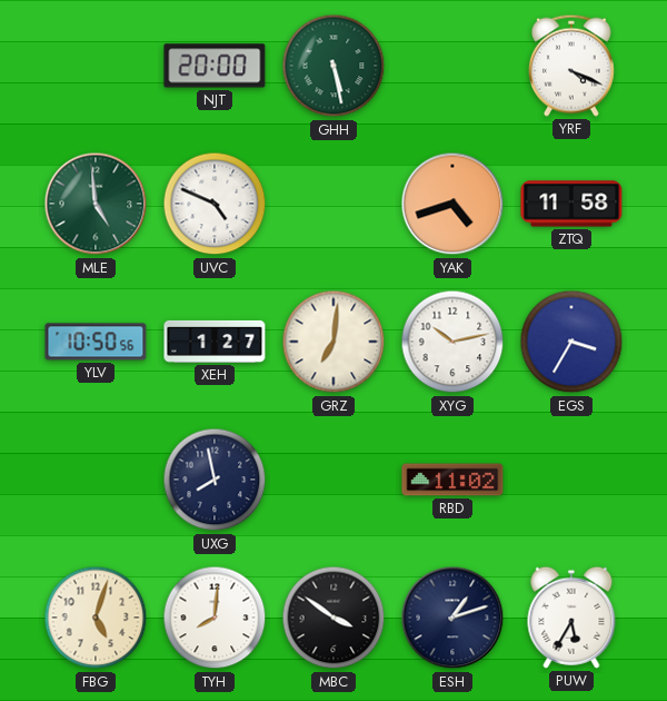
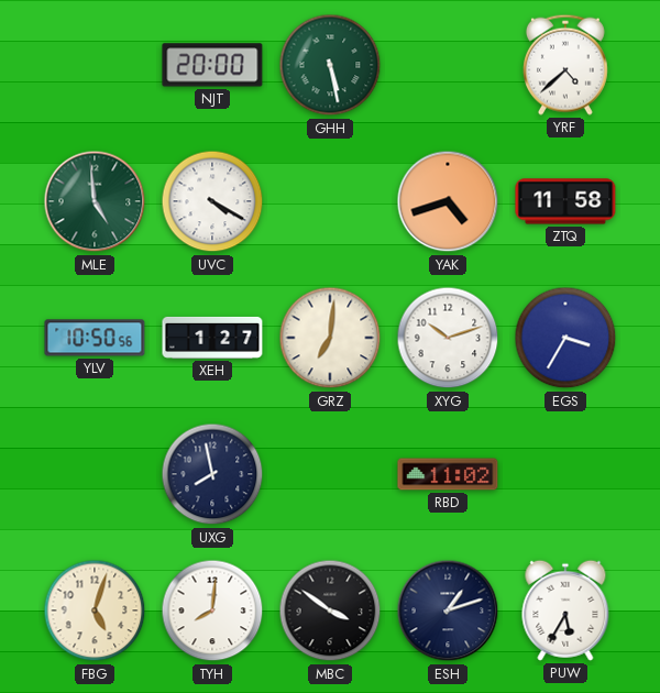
YRF: 4:19 -> 4:38
UVC: 4:49 -> 4:20
XYG: 10:13 -> 10:12
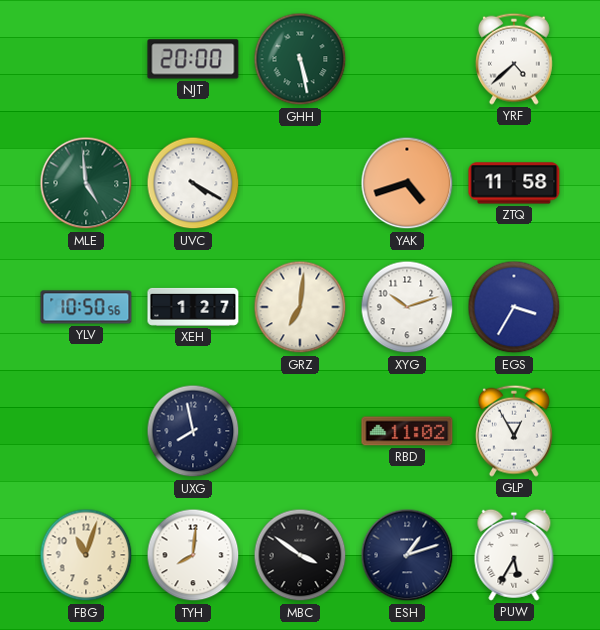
GLP: none -> 12:55
FBG: 5:03 -> 11:03
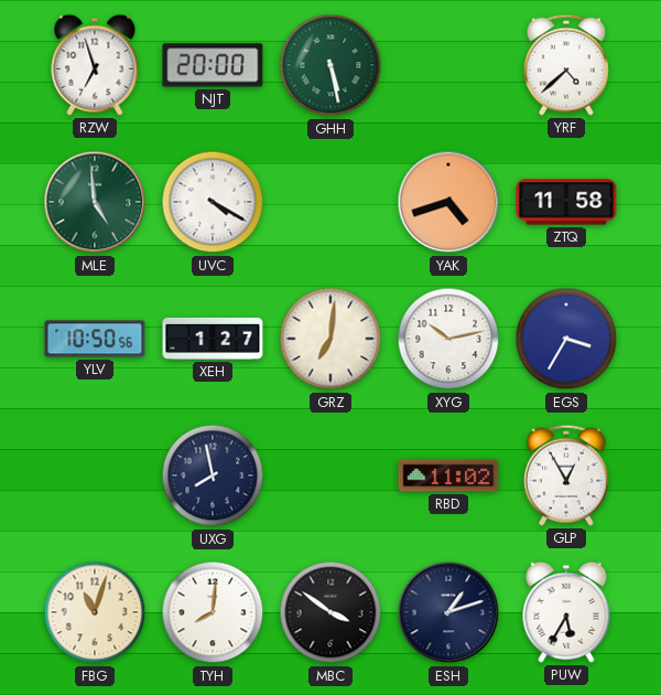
RZW: none -> 6:57
XYG: 10:12 -> 10:13
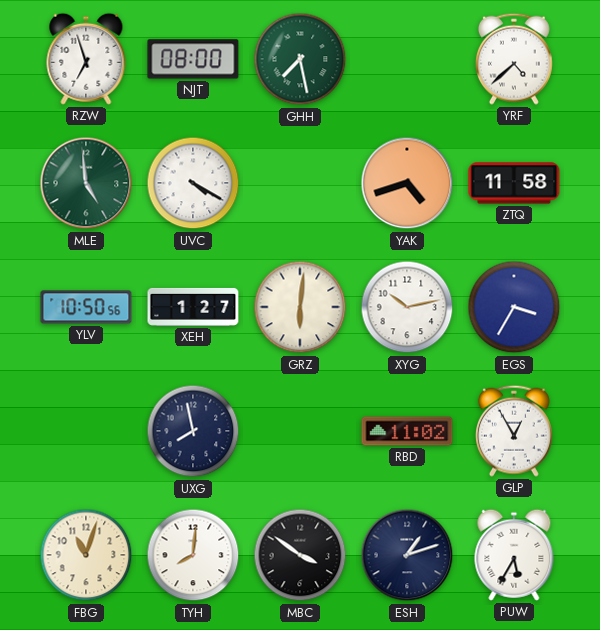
NJT: 20:00 -> 08:00
GHH: 5:28 -> 7:28
GRZ: 7:01 -> 6:01
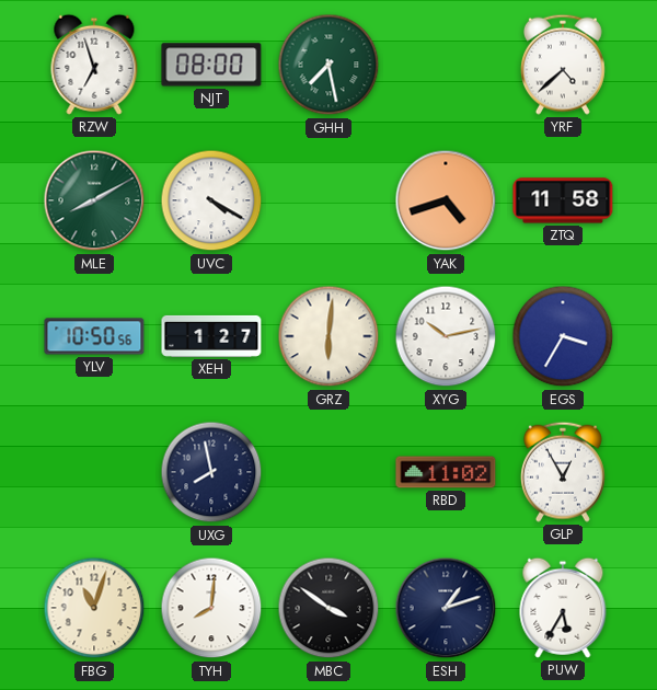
MLE: 4:59 -> 8:10
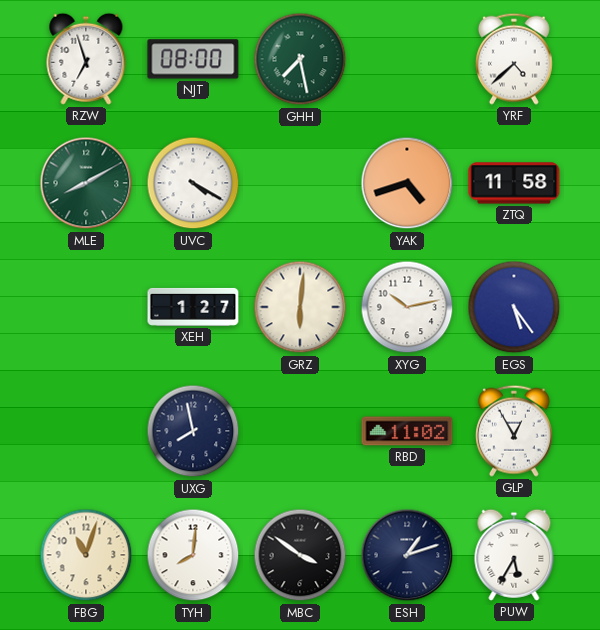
YLV: 10:50 -> none
EGS: 3:35 -> 5:24
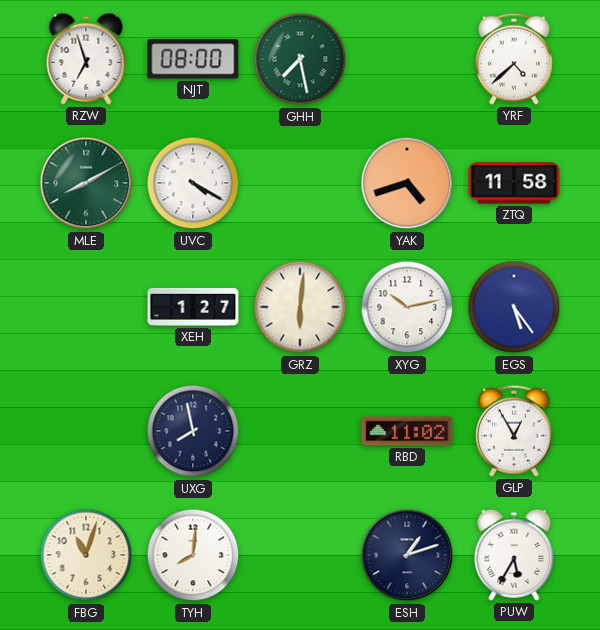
MBC: 3:51 -> none
